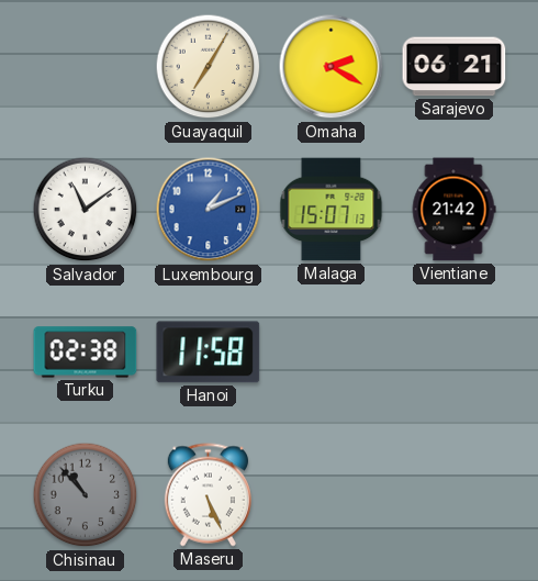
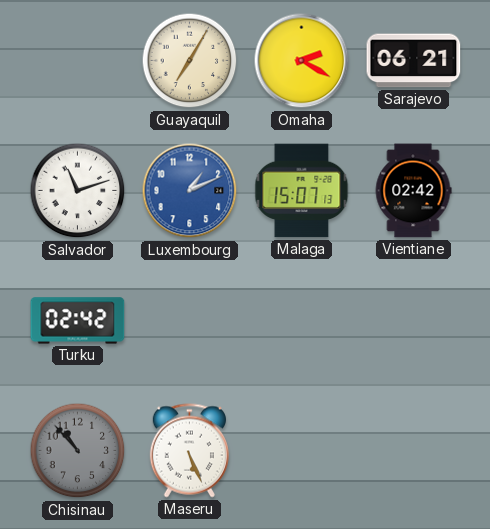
Salvador: 11:09 -> 11:12
Vientiane: 21:42 -> 02:42
Turku: 02:38 -> 02:42
Hanoi: 11:58 -> none
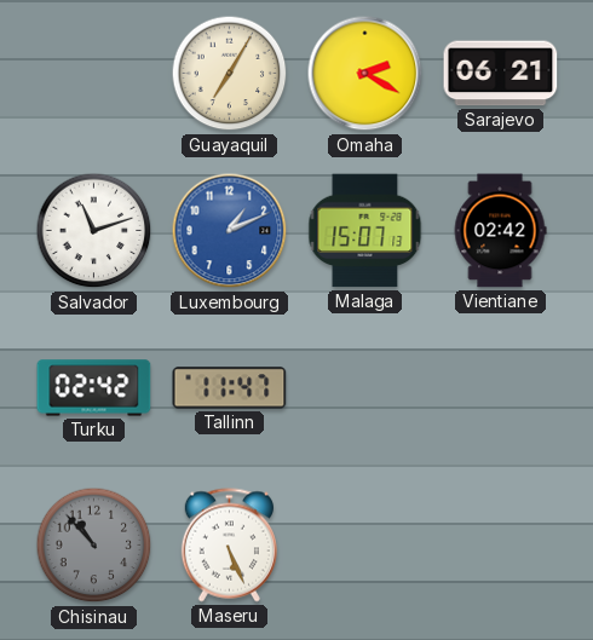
Tallinn: none -> 11:47
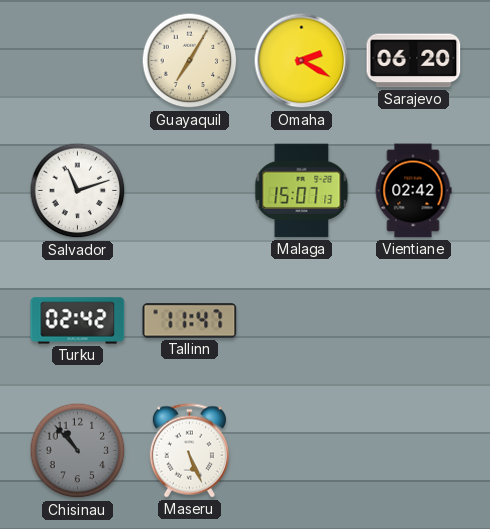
Sarajevo: 06:21 -> 06:20
Luxembourg: 1:11 -> none
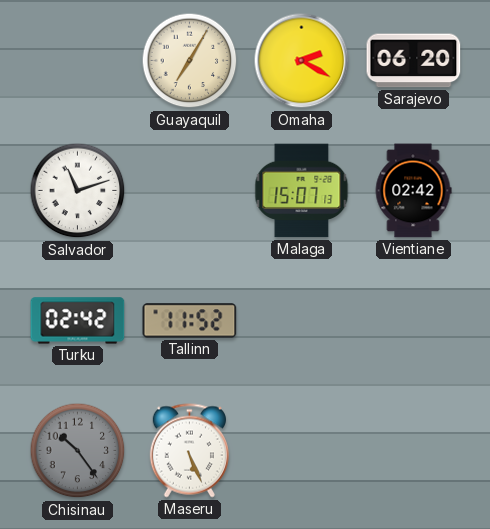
Tallinn: 11:47 -> 11:52
Chisinau: 10:53 -> 10:24
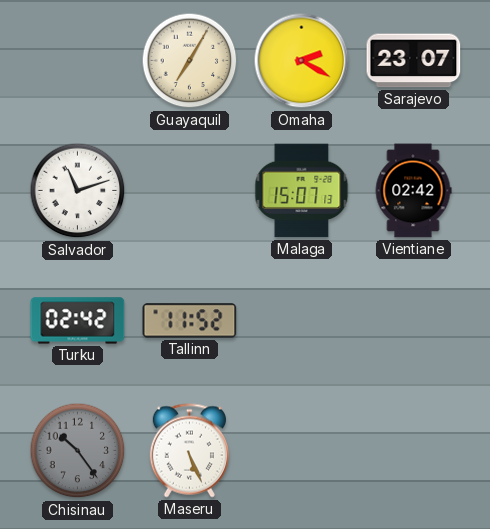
Sarajevo: 06:20 -> 23:07
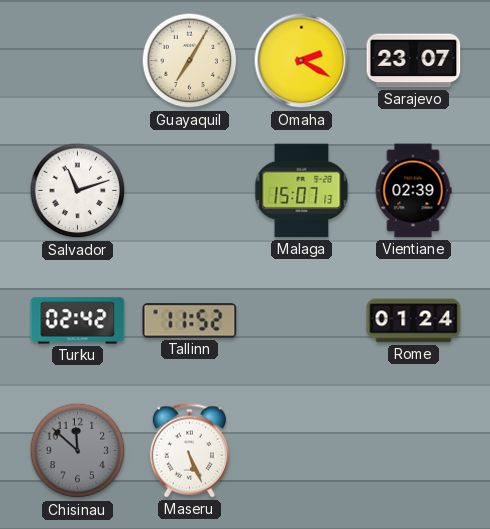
Vientiane: 02:42 -> 02:39
Rome: none -> 01:24
Chisinau: 10:24 -> 11:52
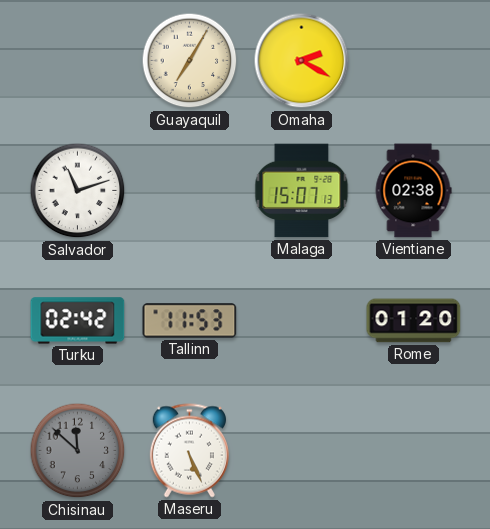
Sarajevo: 23:07 -> none
Vientiane: 02:39 -> 02:38
Tallinn: 11:52 -> 11:53
Rome: 01:24 -> 01:20
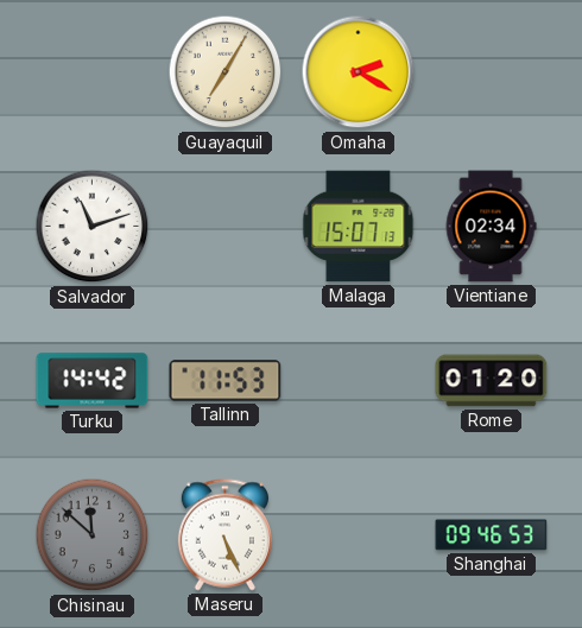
Vientiane: 02:38 -> 02:34
Turku: 02:42 -> 14:42
Shanghai: none -> 09:46
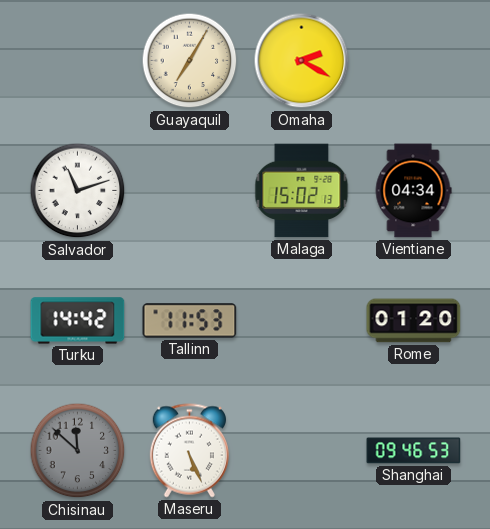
Malaga: 15:07 -> 15:02
Vientiane: 02:34 -> 04:34
